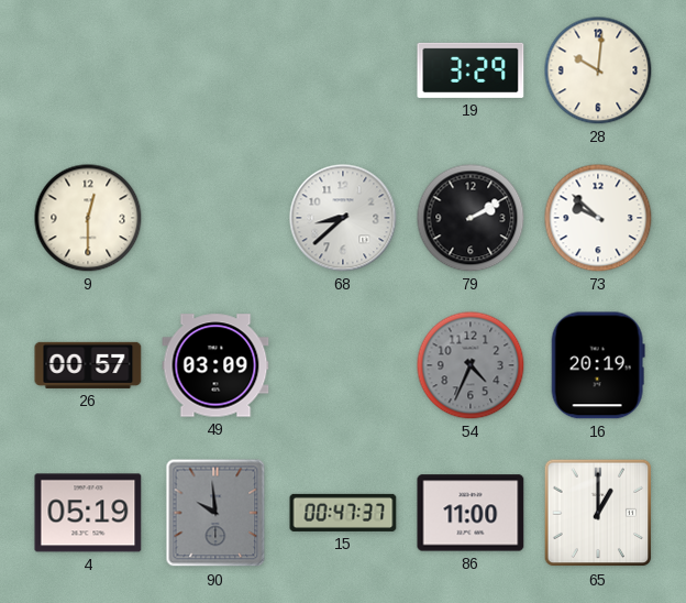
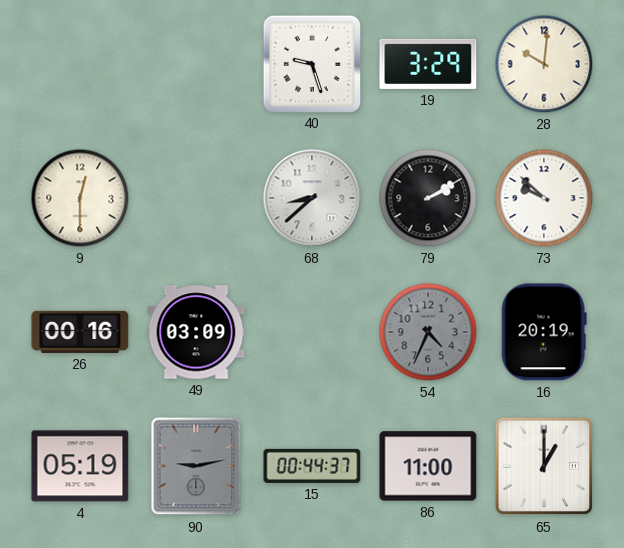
40: none -> 9:27
26: 00:57 -> 00:16
90: 9:59 -> 9:13
15: 00:47 -> 00:44
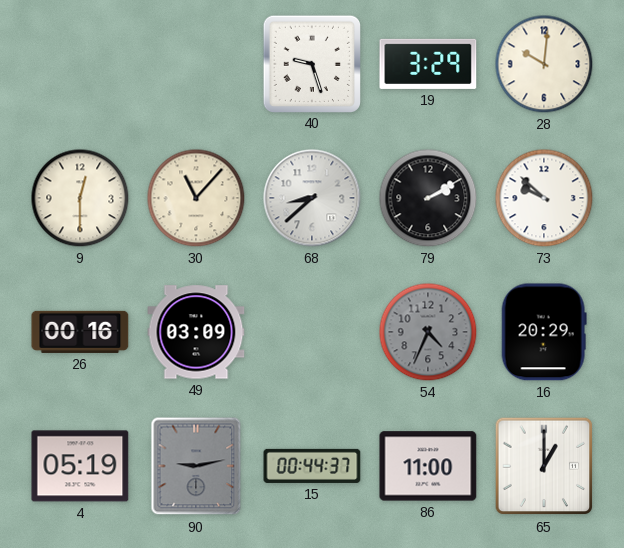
30: none -> 11:07
16: 20:19 -> 20:29
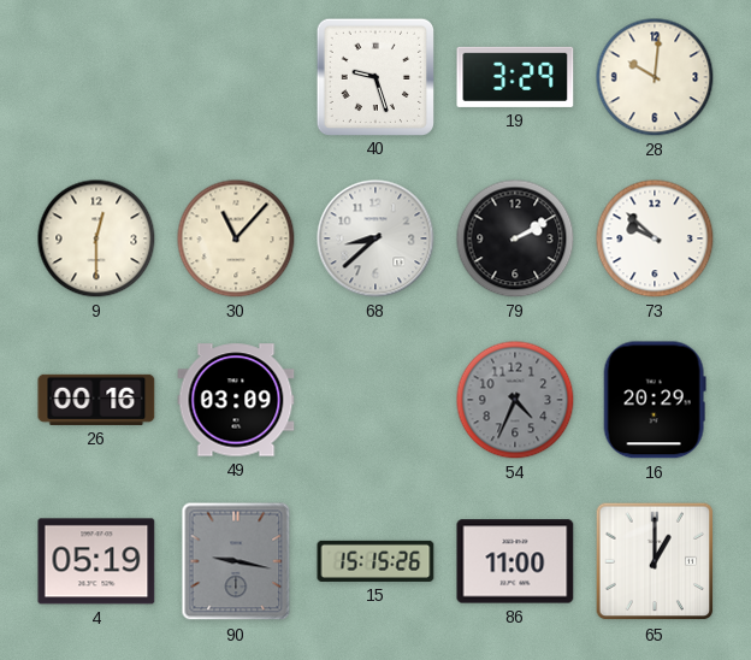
90: 9:13 -> 9:17
15: 00:44 -> 15:15
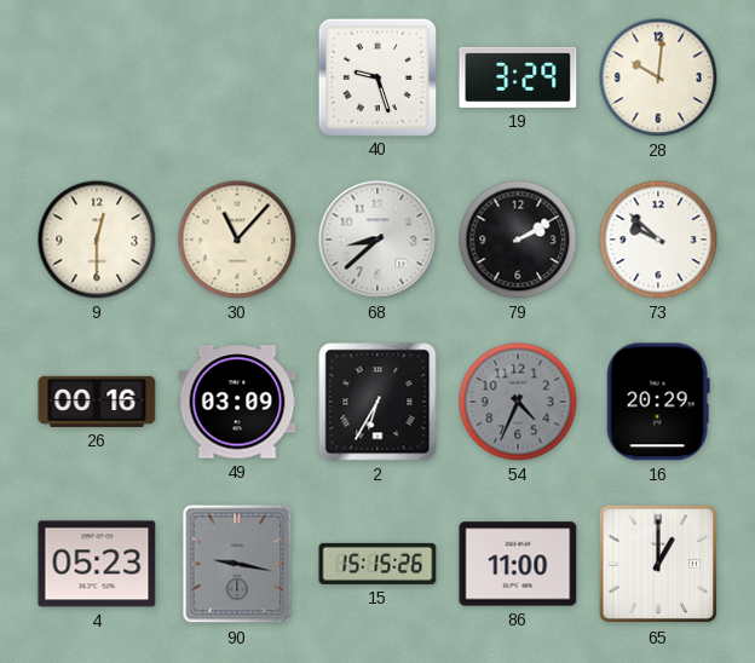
2: none -> 6:35
4: 05:19 -> 05:23
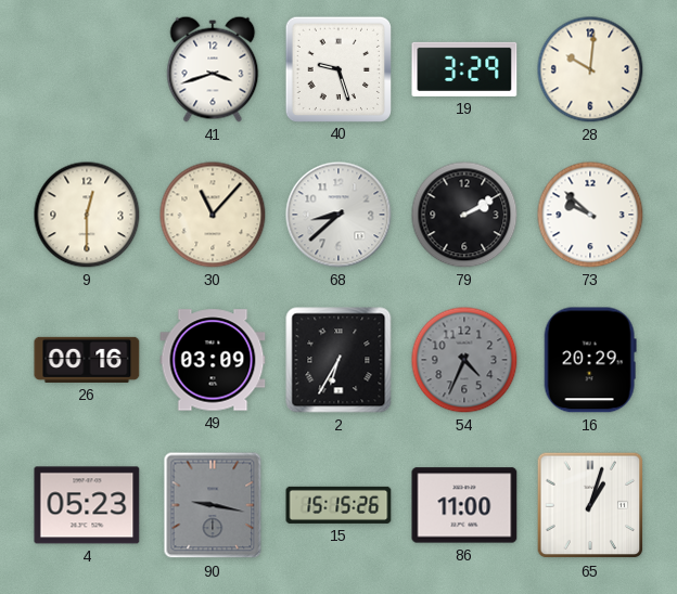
41: none -> 3:42
65: 1:00 -> 1:03
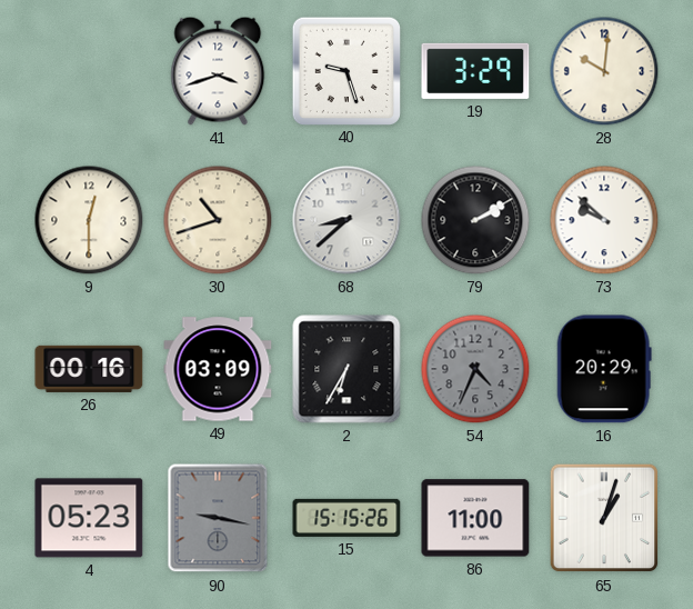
30: 11:07 -> 10:42
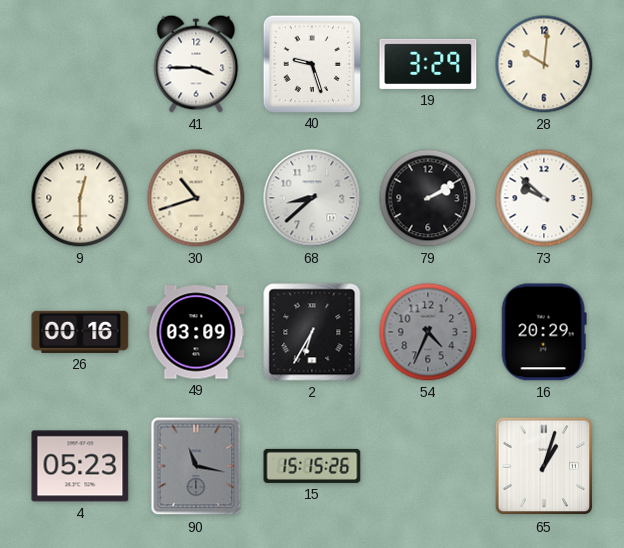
41: 3:42 -> 3:45
90: 9:17 -> 11:17
86: 11:00 -> none
